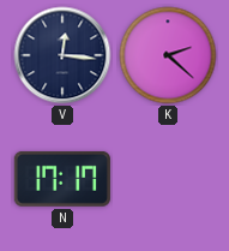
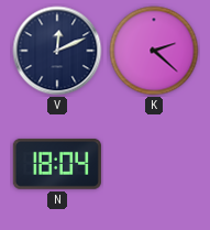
V: 12:16 -> 12:11
N: 17:17 -> 18:04
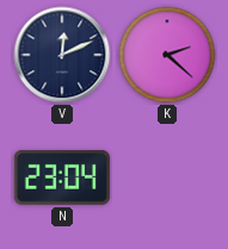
N: 18:04 -> 23:04
